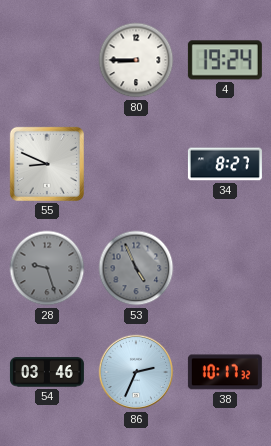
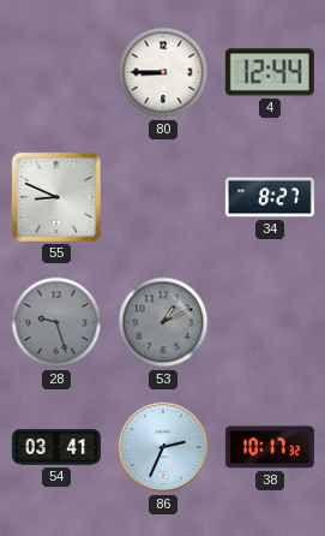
4: 19:24 -> 12:44
53: 4:56 -> 1:11
54: 03:46 -> 03:41
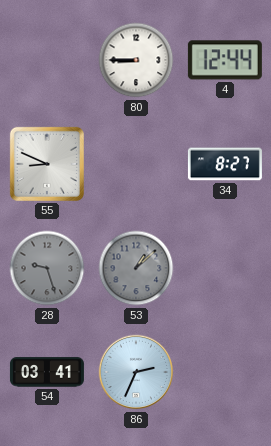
53: 1:11 -> 1:08
38: 10:17 -> none
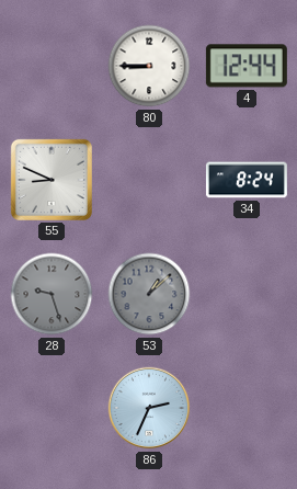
34: 8:27 -> 8:24
54: 03:41 -> none
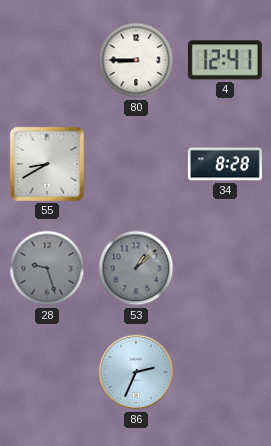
4: 12:44 -> 12:41
55: 8:49 -> 8:40
34: 8:24 -> 8:28
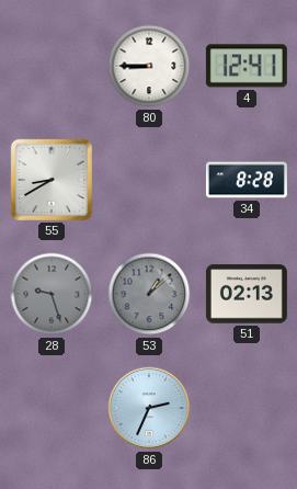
51: none -> 02:13
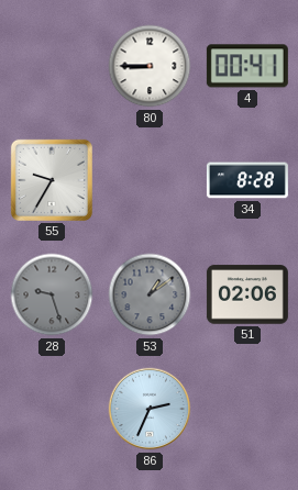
4: 12:41 -> 00:41
55: 8:40 -> 9:35
53: 1:08 -> 1:09
51: 02:13 -> 02:06
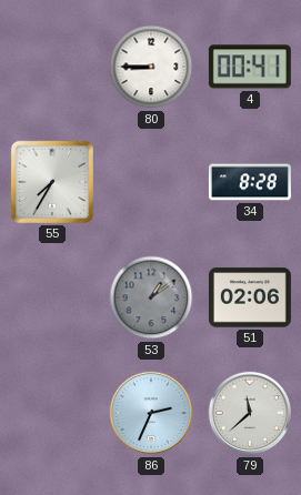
55: 9:35 -> 7:35
28: 9:27 -> none
79: none -> 11:38
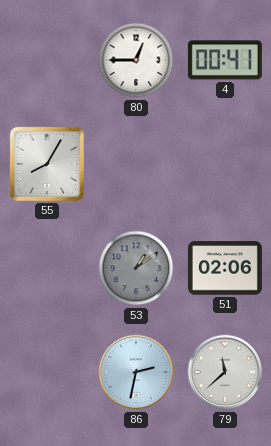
80: 8:45 -> 12:45
55: 7:35 -> 8:05
34: 8:28 -> none
86: 2:34 -> 2:32
